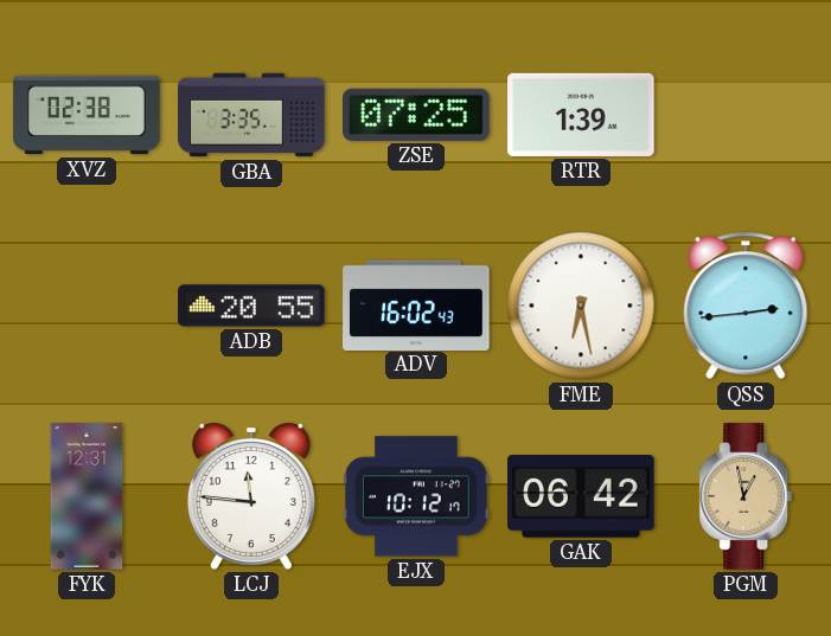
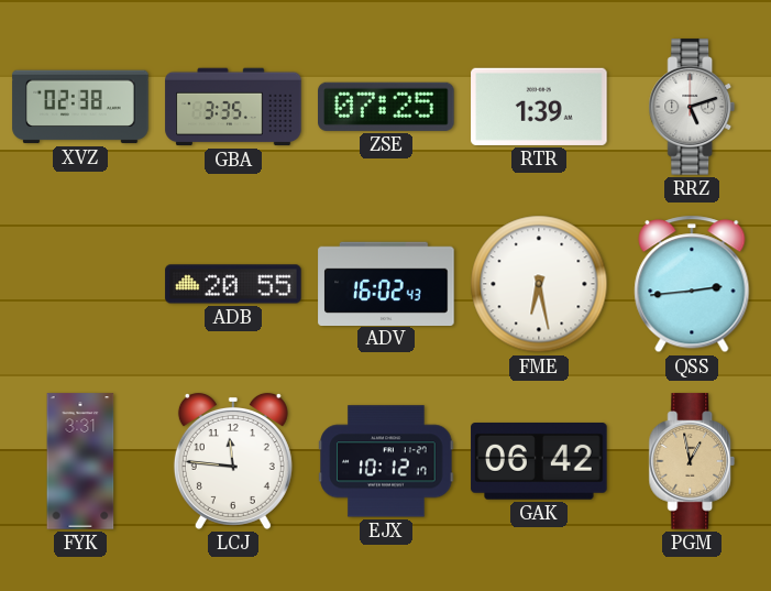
RRZ: none -> 5:12
FYK: 12:31 -> 3:31
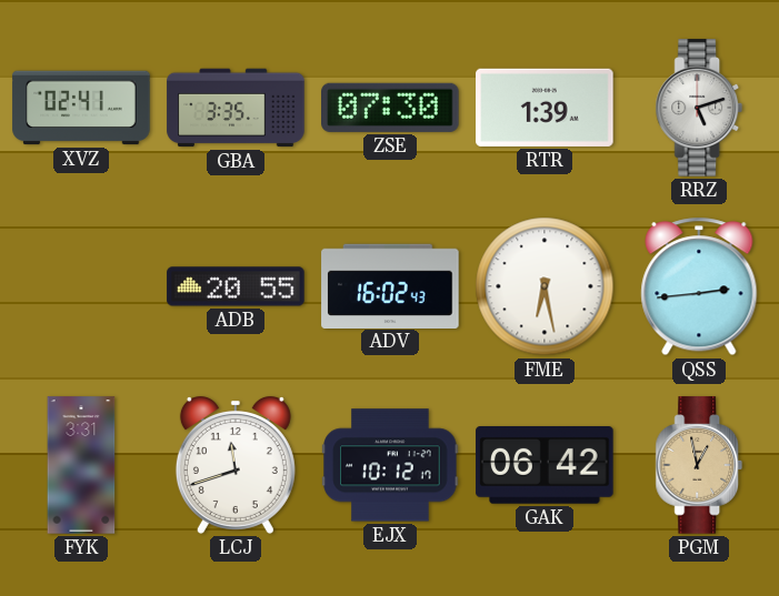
XVZ: 02:38 -> 02:41
ZSE: 07:25 -> 07:30
LCJ: 11:46 -> 11:42
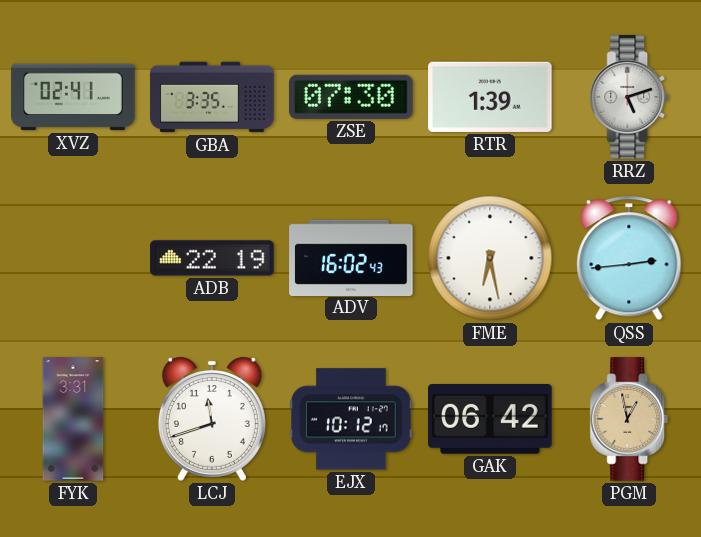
ADB: 20:55 -> 22:19
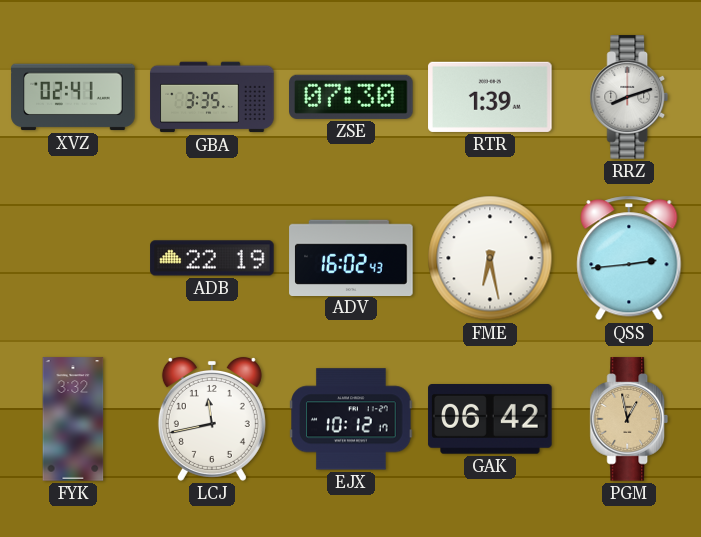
RRZ: 5:12 -> 8:12
FYK: 3:31 -> 3:32
LCJ: 11:42 -> 11:43
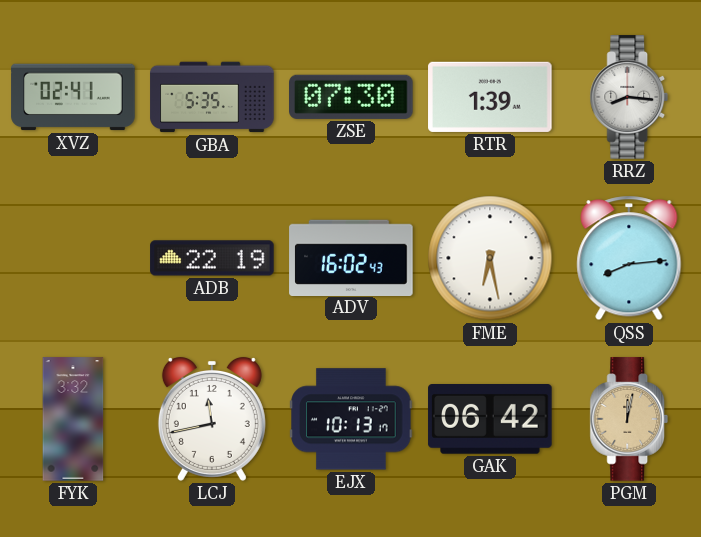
GBA: 3:35 -> 5:35
RRZ: 8:12 -> 8:16
QSS: 2:44 -> 8:14
EJX: 10:12 -> 10:13
PGM: 12:58 -> 12:02
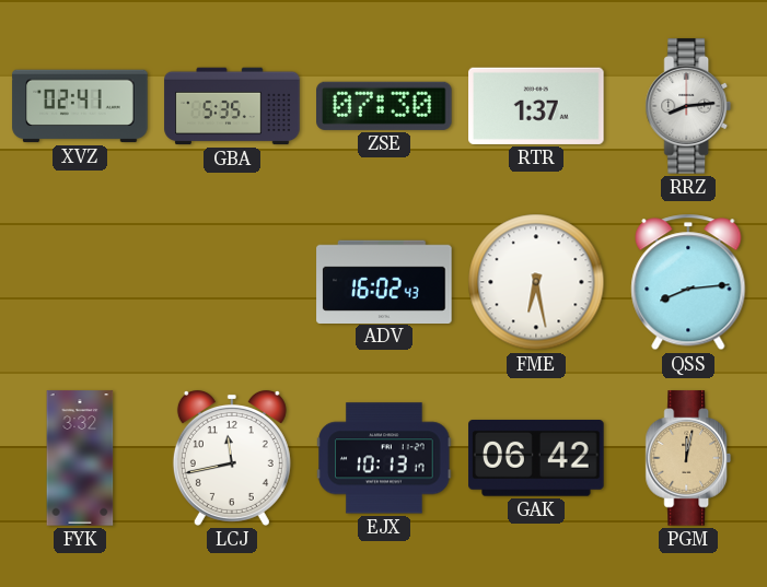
RTR: 1:39 -> 1:37
RRZ: 8:16 -> 8:14
ADB: 22:19 -> none
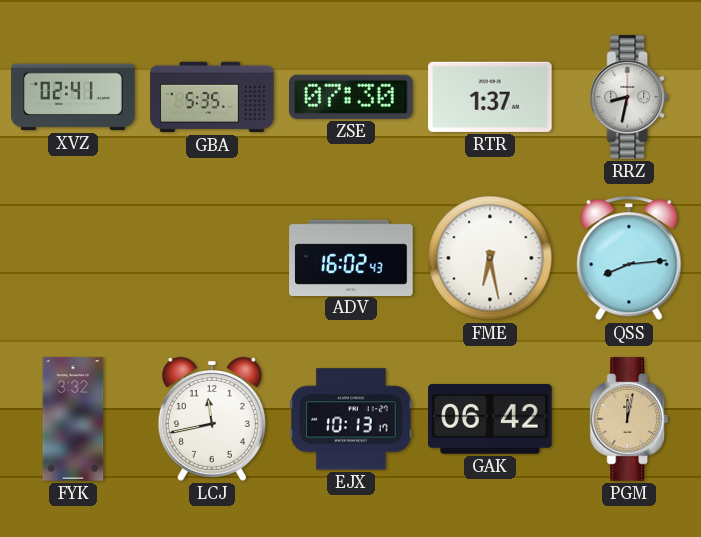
RRZ: 8:14 -> 8:32
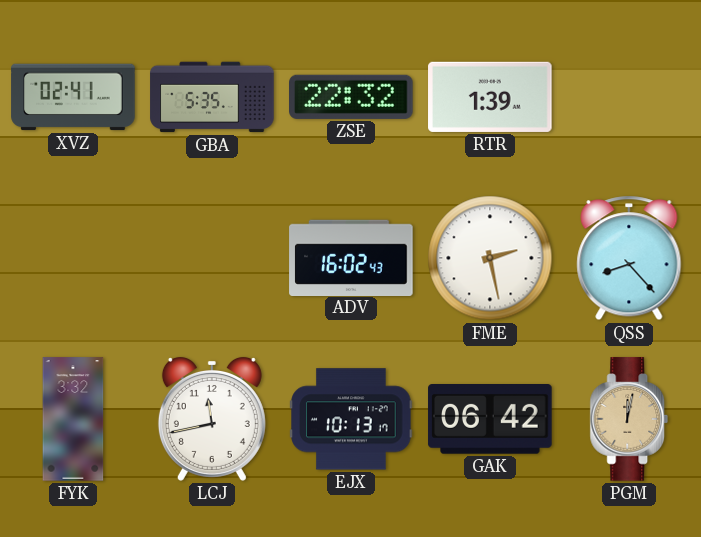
ZSE: 07:30 -> 22:32
RTR: 1:37 -> 1:39
RRZ: 8:32 -> none
FME: 6:28 -> 2:28
QSS: 8:14 -> 8:23
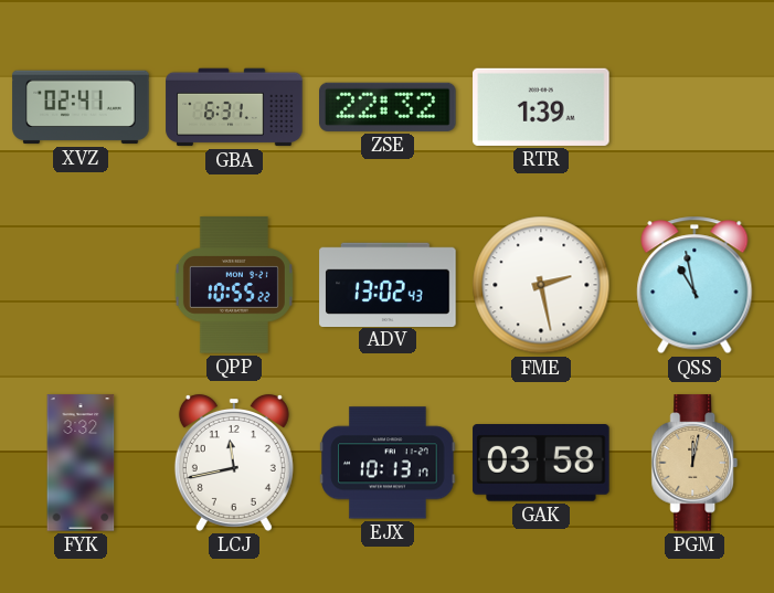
GBA: 5:35 -> 6:31
QPP: none -> 10:55
ADV: 16:02 -> 13:02
QSS: 8:23 -> 10:58
GAK: 06:42 -> 03:58
